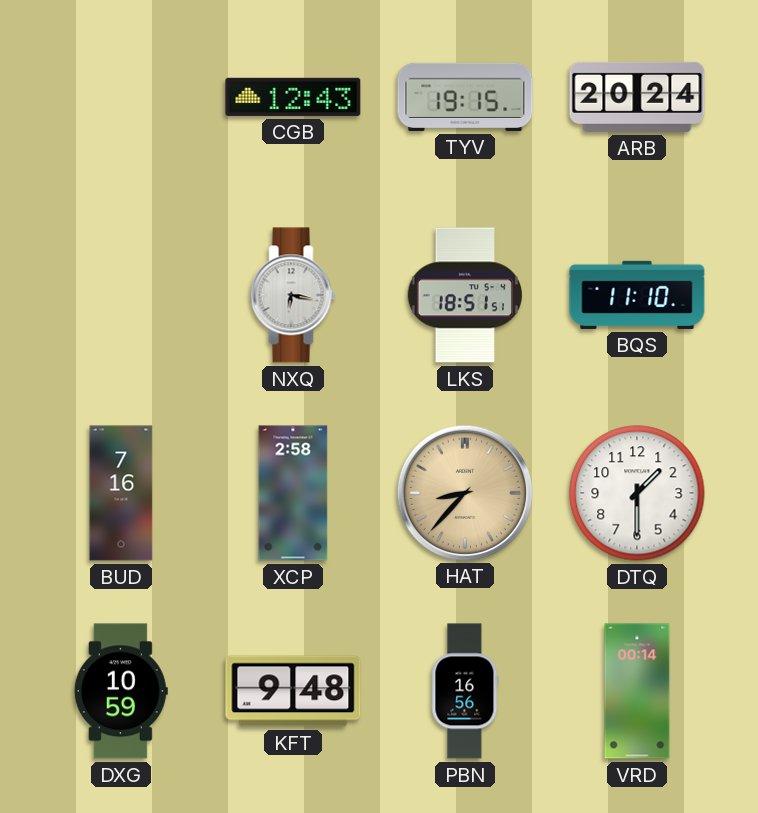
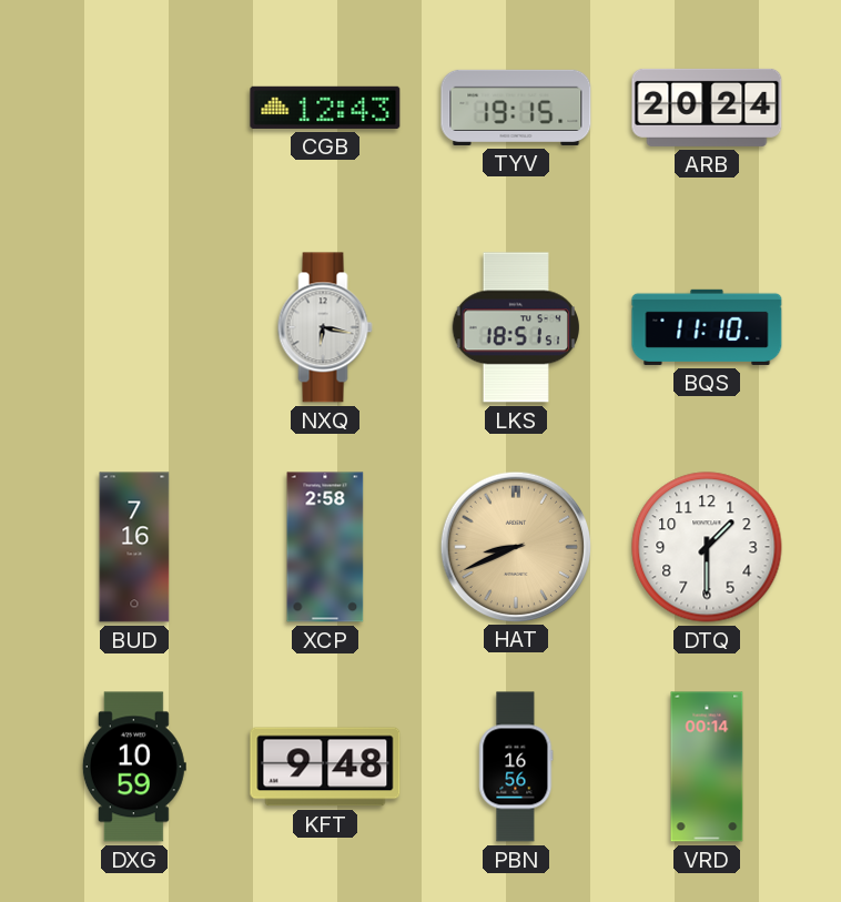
HAT: 8:37 -> 8:41
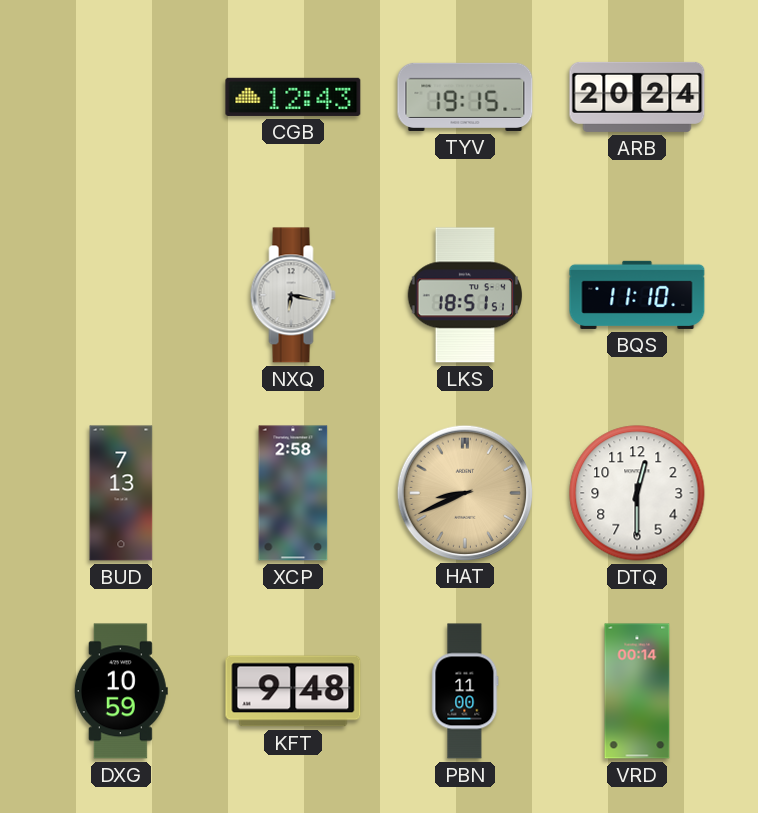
BUD: 7:16 -> 7:13
DTQ: 1:30 -> 12:30
PBN: 16:56 -> 11:00
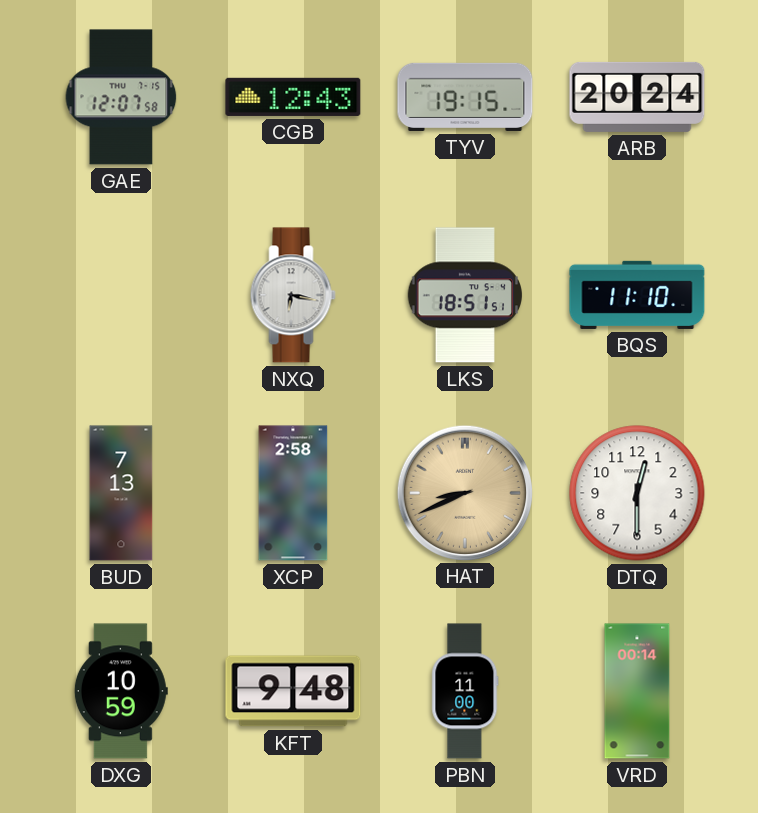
GAE: none -> 12:07
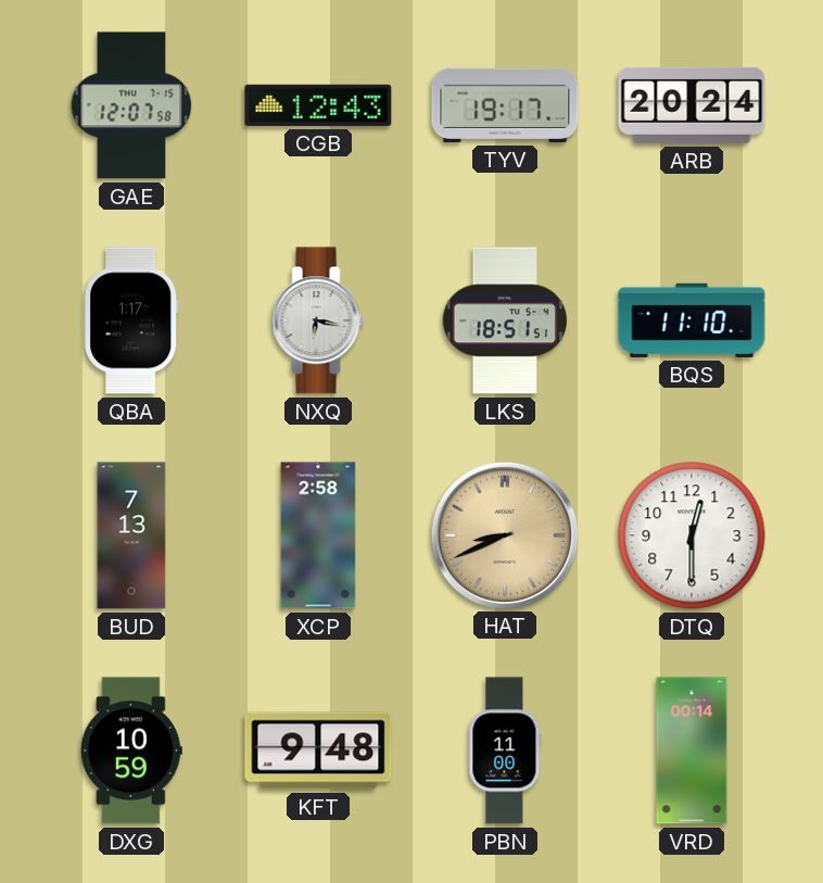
TYV: 19:15 -> 19:17
QBA: none -> 1:17
